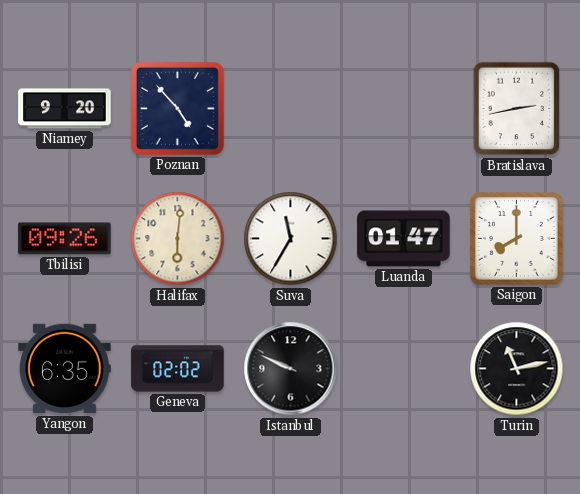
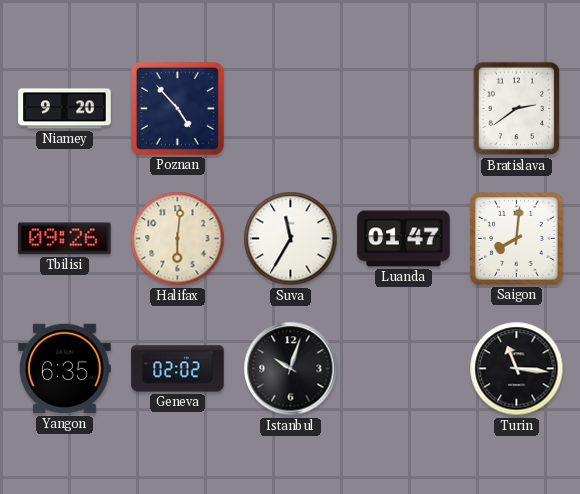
Bratislava: 2:43 -> 2:39
Saigon: 8:00 -> 8:01
Istanbul: 9:49 -> 10:03
Turin: 11:13 -> 11:16
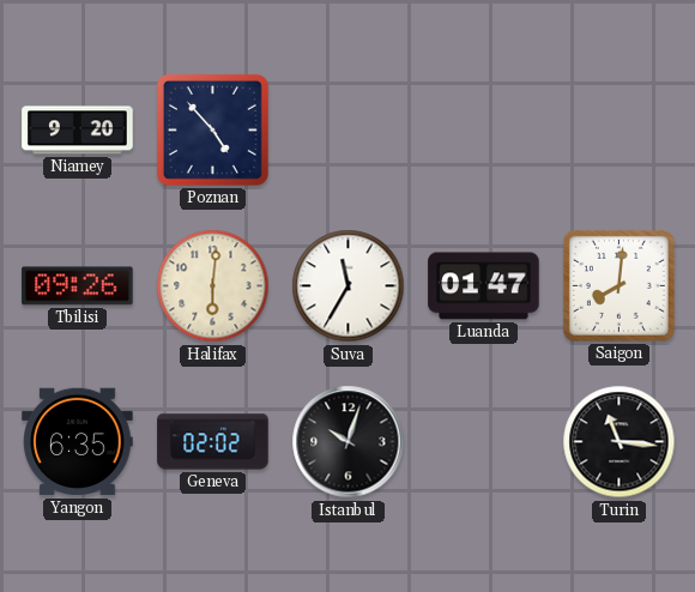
Bratislava: 2:39 -> none
